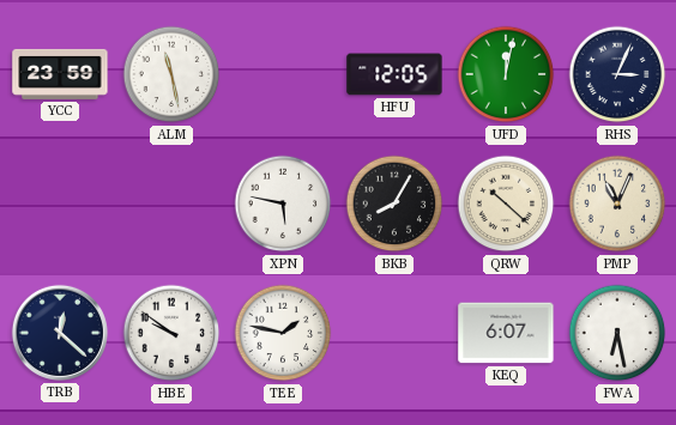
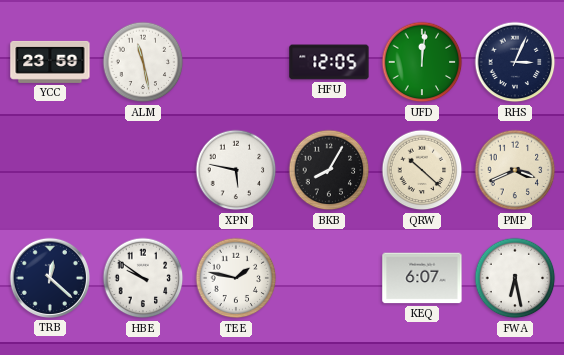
UFD: 12:02 -> 12:01
PMP: 11:04 -> 3:41
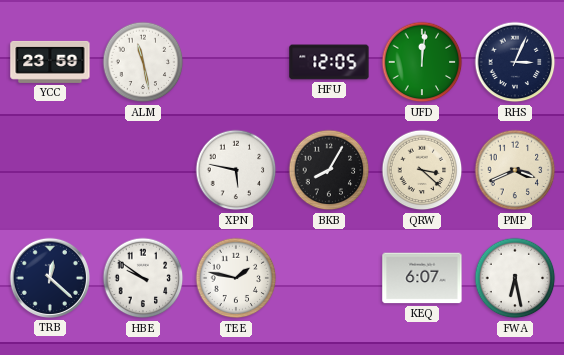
QRW: 10:22 -> 3:22
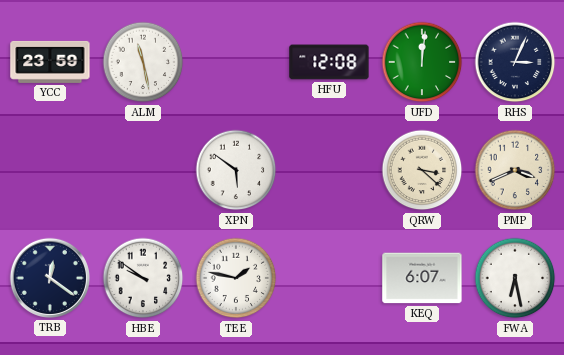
HFU: 12:05 -> 12:08
XPN: 5:47 -> 5:51
BKB: 8:05 -> none
TRB: 12:22 -> 12:21
